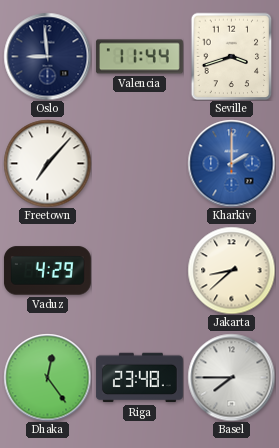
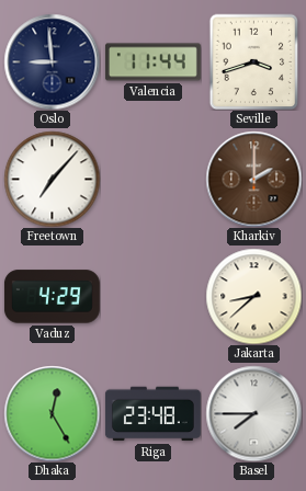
Kharkiv dial: blue -> brown
Dhaka: 12:24 -> 12:25
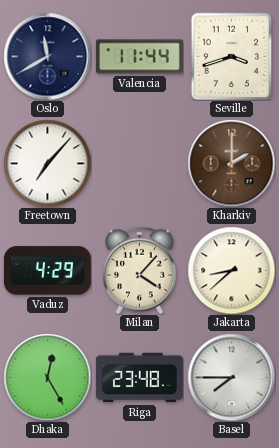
Oslo: 8:59 -> 11:40
Milan: none -> 4:07
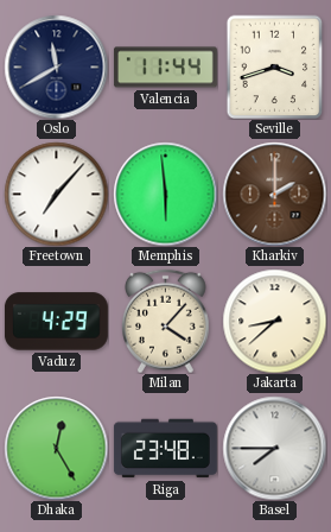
Memphis: none -> 5:59
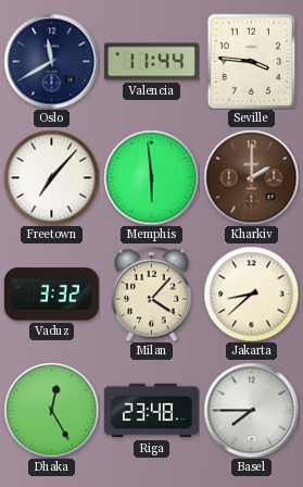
Seville: 3:42 -> 3:46
Vaduz: 4:29 -> 3:32
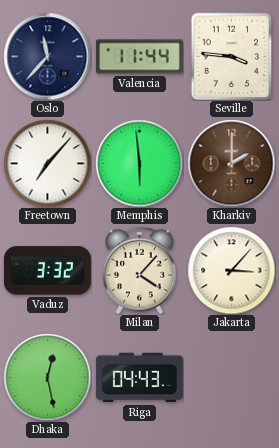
Oslo: 11:40 -> 11:37
Jakarta: 8:38 -> 3:07
Dhaka: 12:25 -> 12:28
Riga: 23:48 -> 04:43
Basel: 7:45 -> none
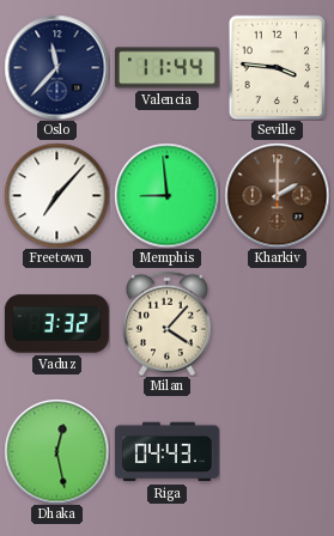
Memphis: 5:59 -> 8:59
Jakarta: 3:07 -> none
